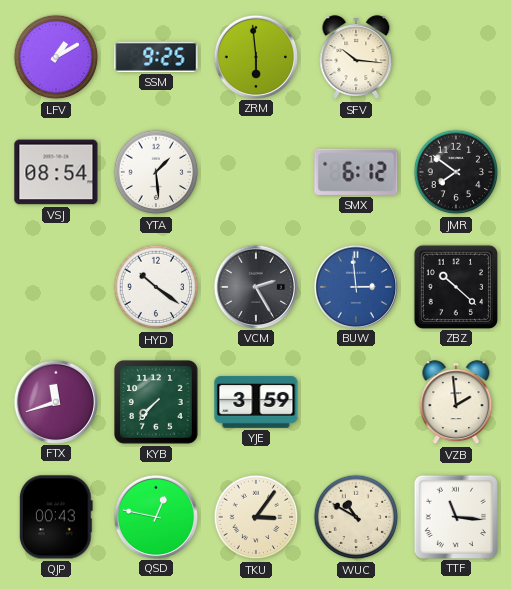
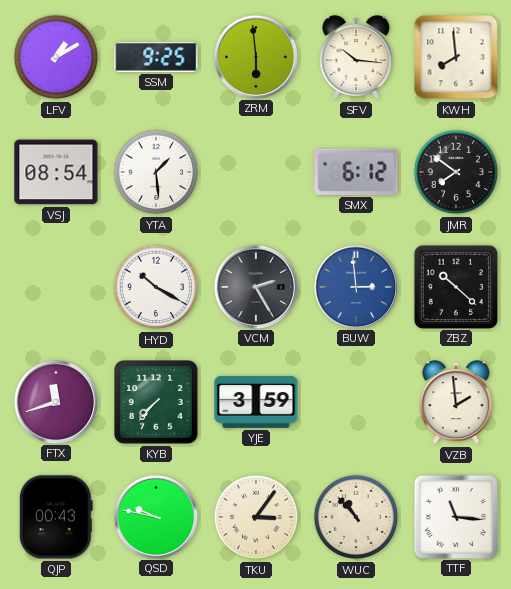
KWH: none -> 7:59
HYD: 10:21 -> 10:20
QSD: 12:47 -> 9:47
WUC: 10:50 -> 10:53
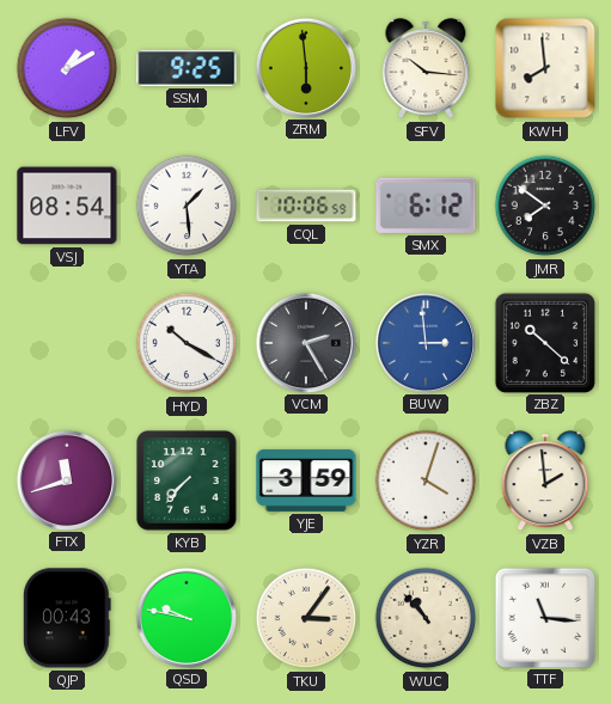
CQL: none -> 10:06
YZR: none -> 4:03
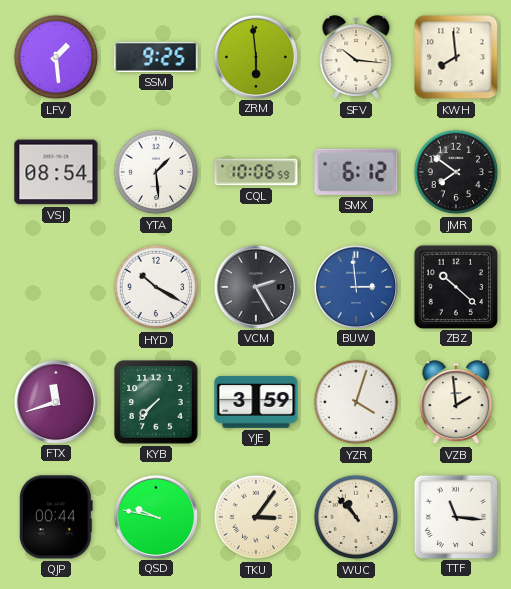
LFV: 1:10 -> 1:29
QJP: 00:43 -> 00:44
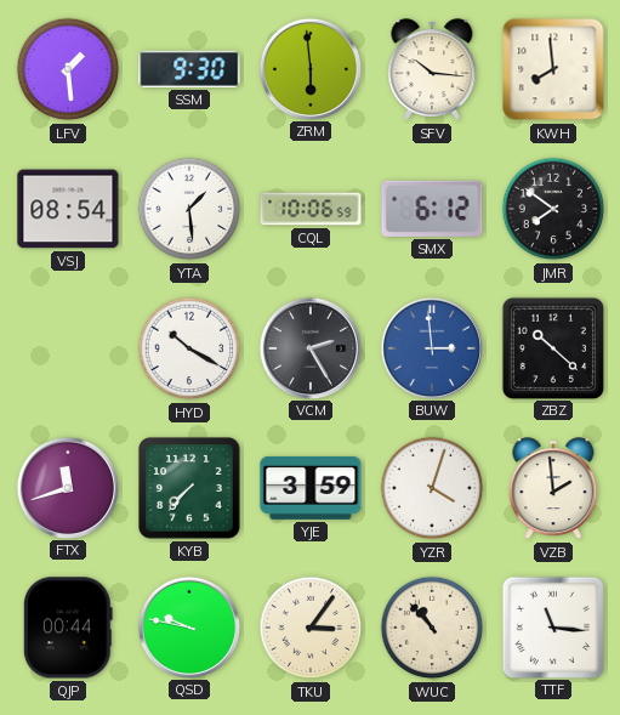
SSM: 9:25 -> 9:30
